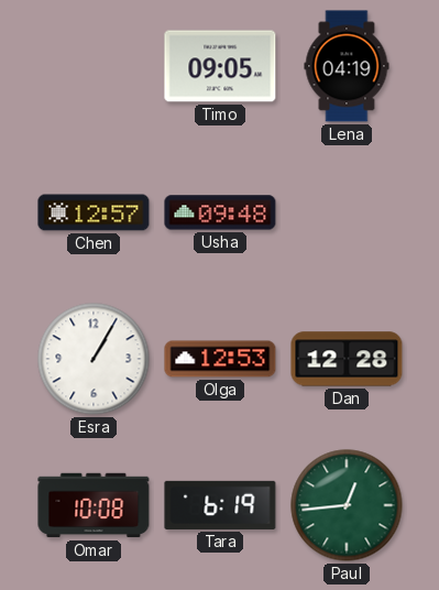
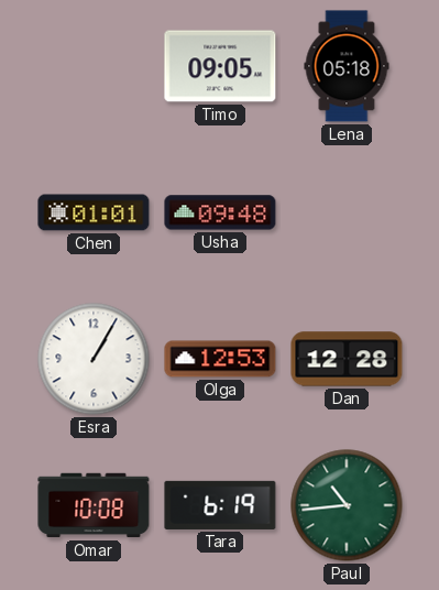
Lena: 04:19 -> 05:18
Chen: 12:57 -> 01:01
Paul: 12:44 -> 10:44
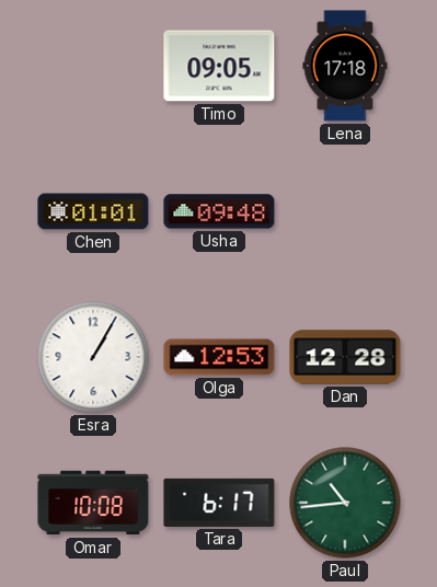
Lena: 05:18 -> 17:18
Tara: 6:19 -> 6:17
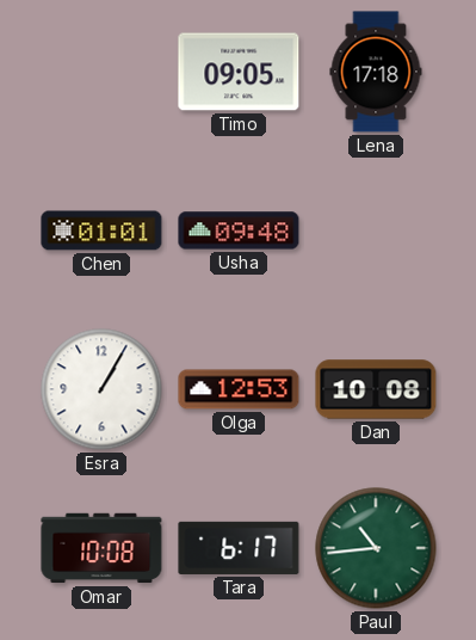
Dan: 12:28 -> 10:08
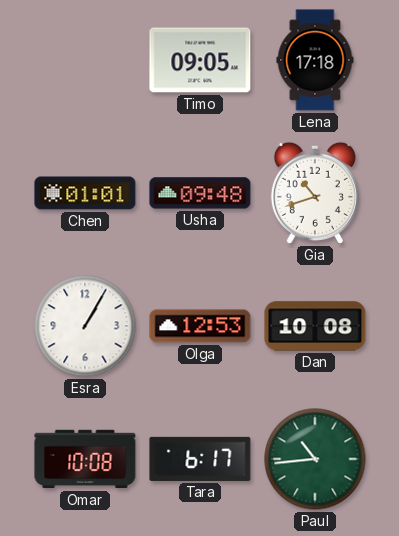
Gia: none -> 10:42
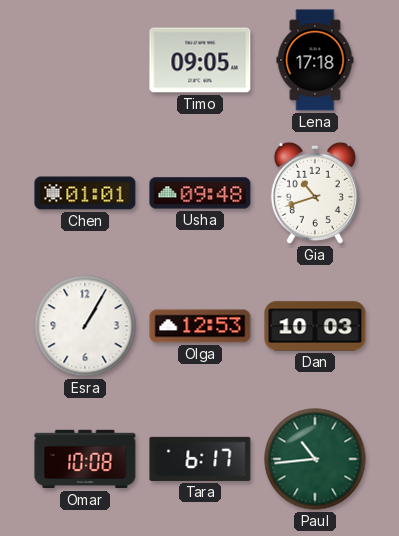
Dan: 10:08 -> 10:03
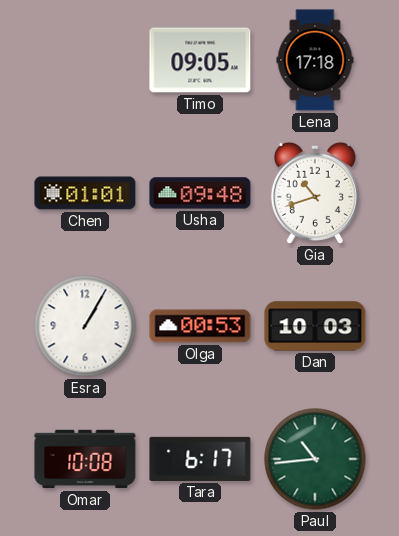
Olga: 12:53 -> 00:53
